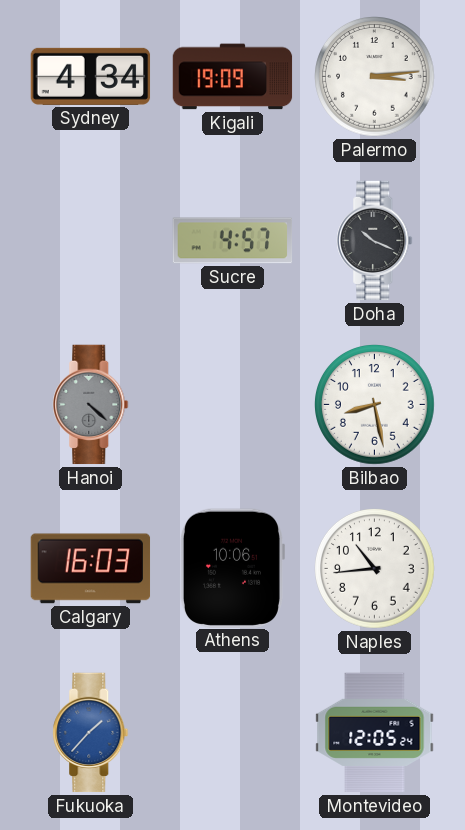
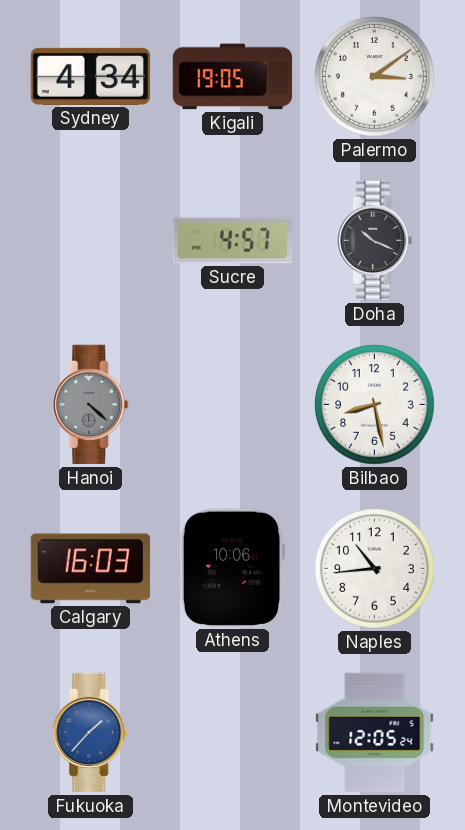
Kigali: 19:09 -> 19:05
Palermo: 3:14 -> 3:09
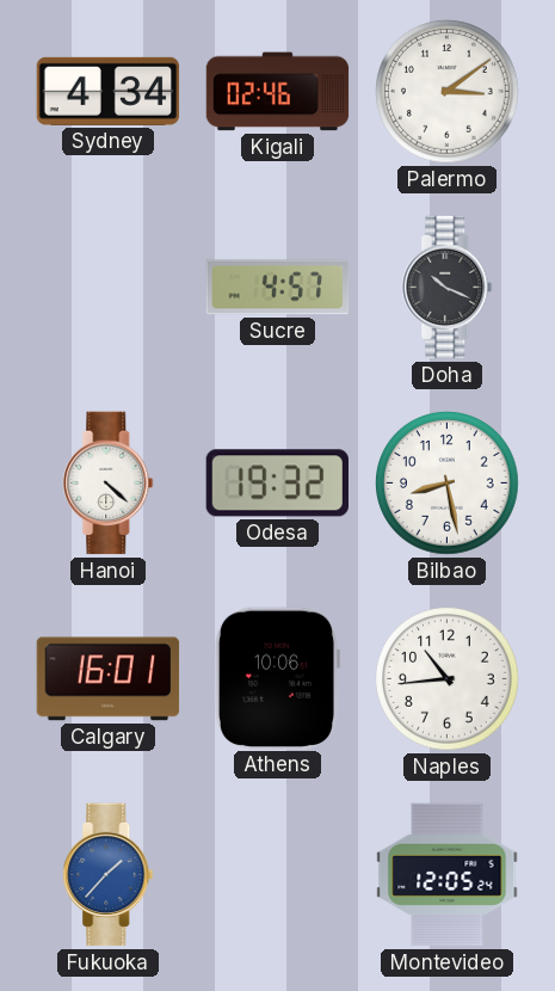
Kigali: 19:05 -> 02:46
Hanoi dial: grey -> white
Odesa: none -> 19:32
Calgary: 16:03 -> 16:01
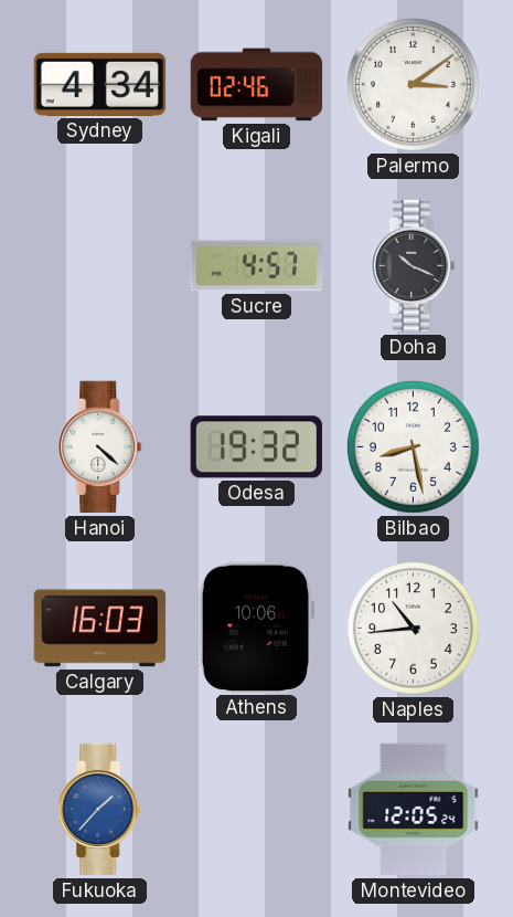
Calgary: 16:01 -> 16:03
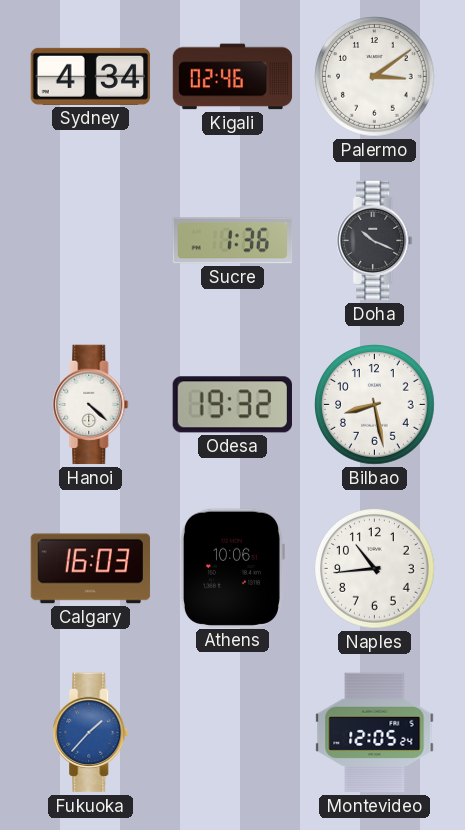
Sucre: 4:57 -> 1:36
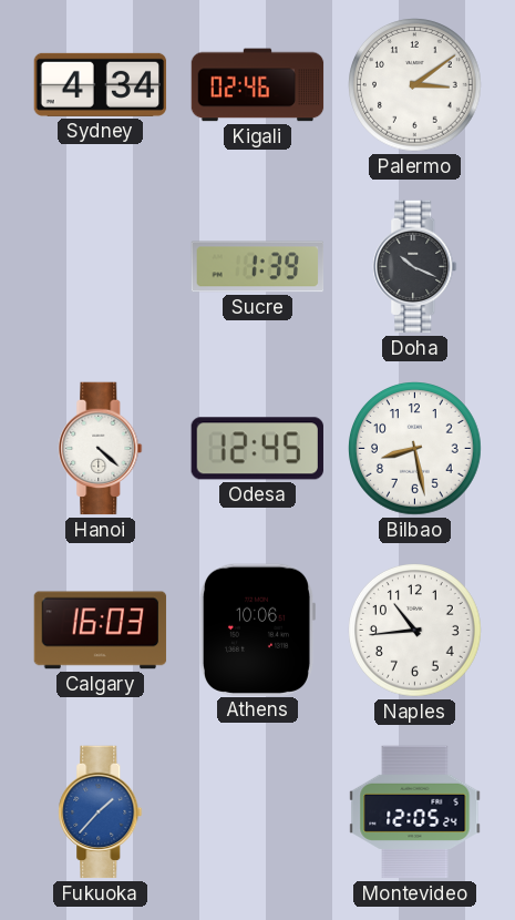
Sucre: 1:36 -> 1:39
Odesa: 19:32 -> 12:45
